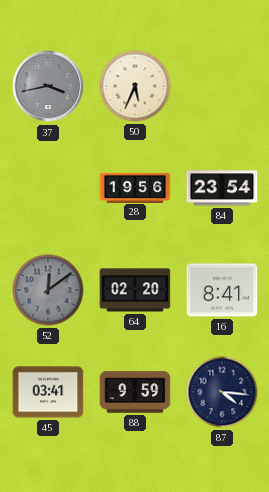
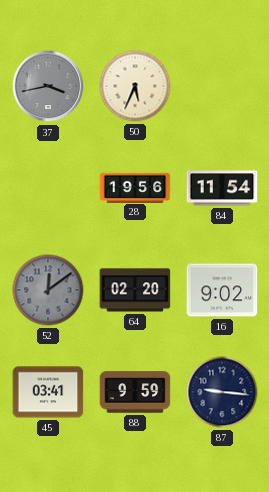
84: 23:54 -> 11:54
16: 8:41 -> 9:02
87: 4:16 -> 9:16
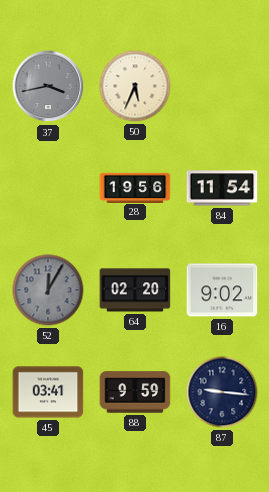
52: 12:09 -> 12:05
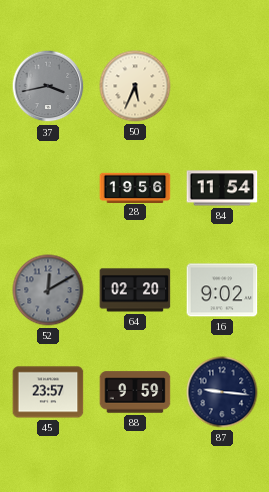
52: 12:05 -> 12:10
45: 03:41 -> 23:57
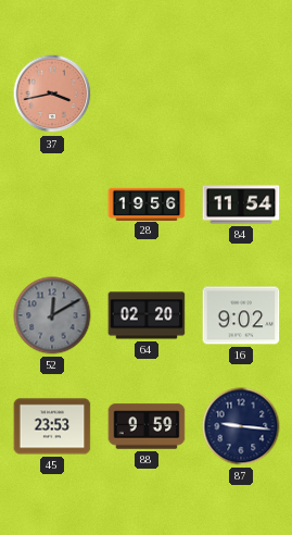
37 dial: grey -> salmon
50: 5:34 -> none
45: 23:57 -> 23:53
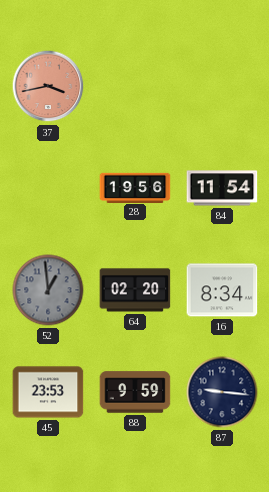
52: 12:10 -> 12:59
16: 9:02 -> 8:34
